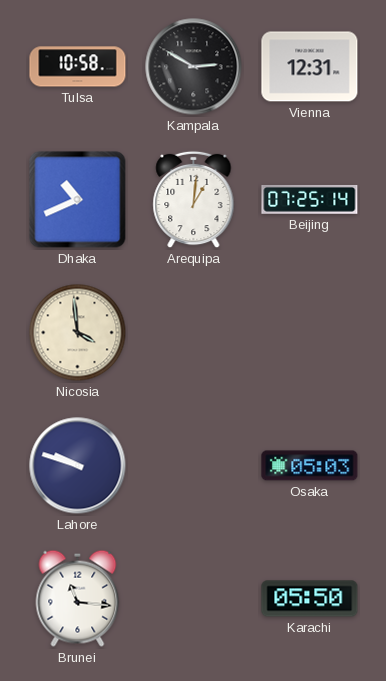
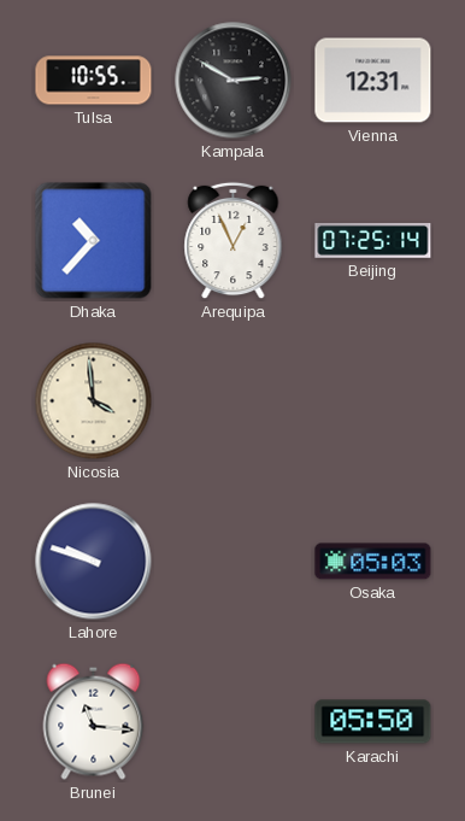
Tulsa: 10:58 -> 10:55
Dhaka: 10:41 -> 10:37
Arequipa: 1:01 -> 12:56
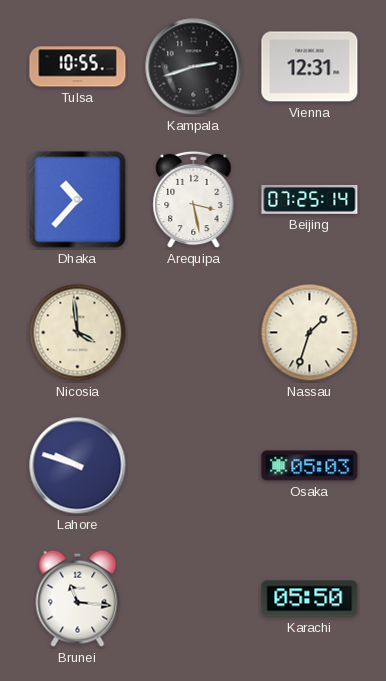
Kampala: 2:50 -> 2:42
Arequipa: 12:56 -> 3:28
Nassau: none -> 1:33
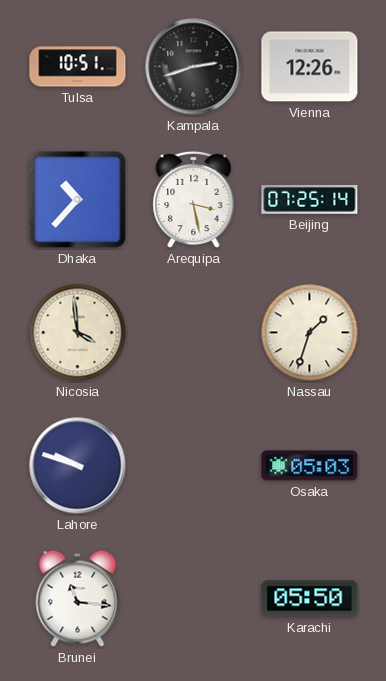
Tulsa: 10:55 -> 10:51
Vienna: 12:31 -> 12:26
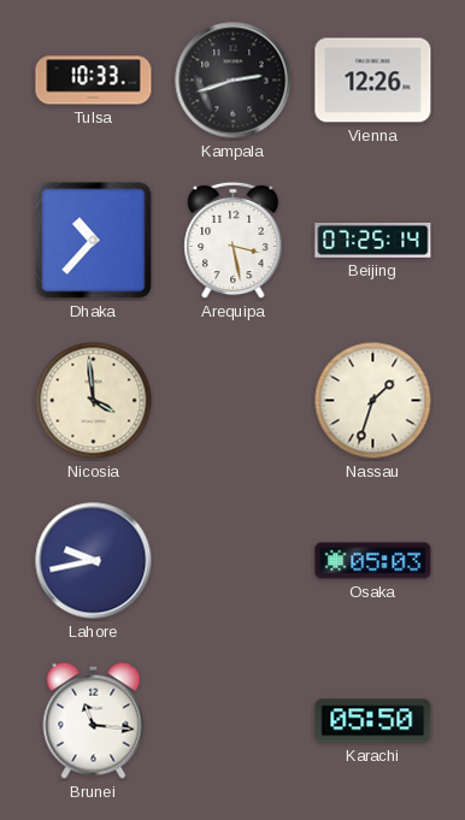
Tulsa: 10:51 -> 10:33
Lahore: 9:48 -> 9:43
